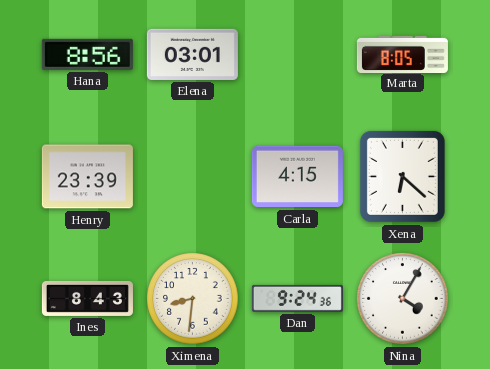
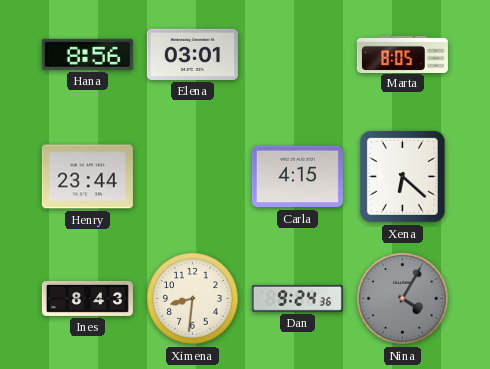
Henry: 23:39 -> 23:44
Nina dial: white -> grey
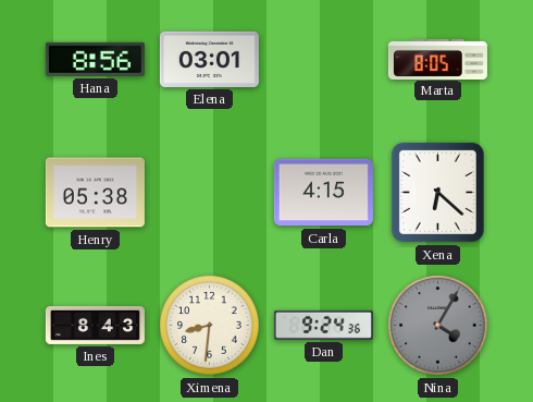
Henry: 23:44 -> 05:38
